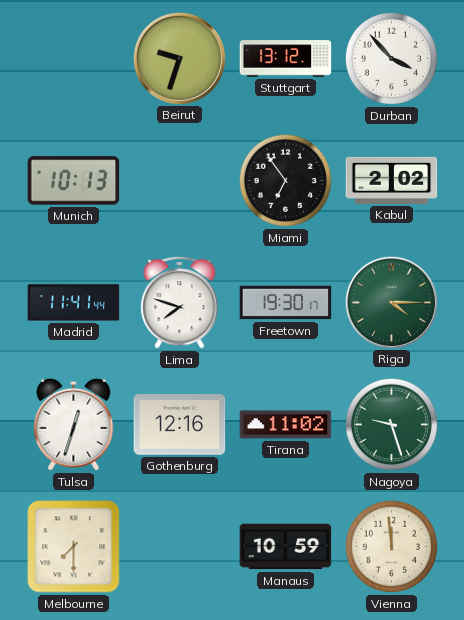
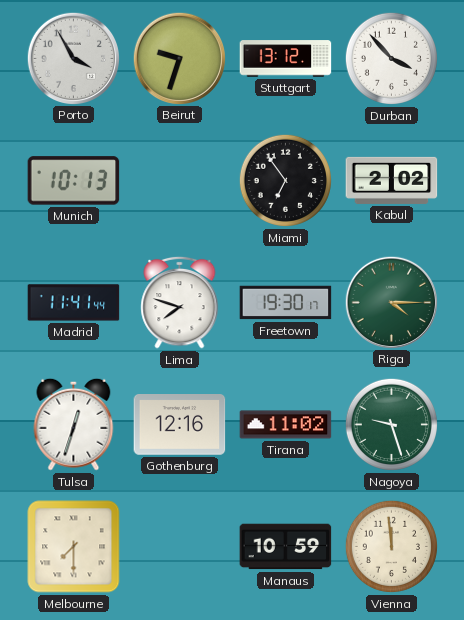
Porto: none -> 3:55
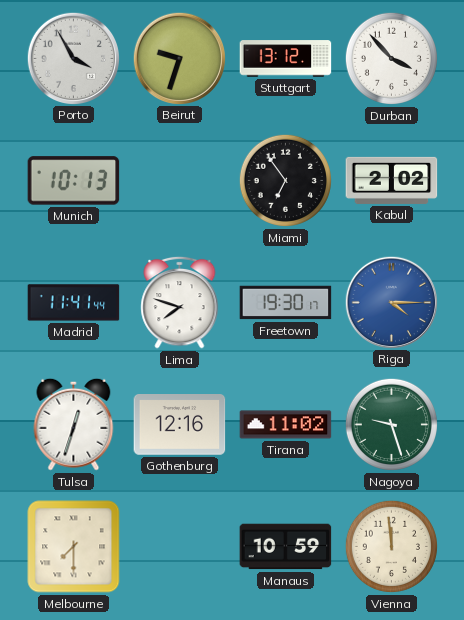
Riga dial: green -> blue
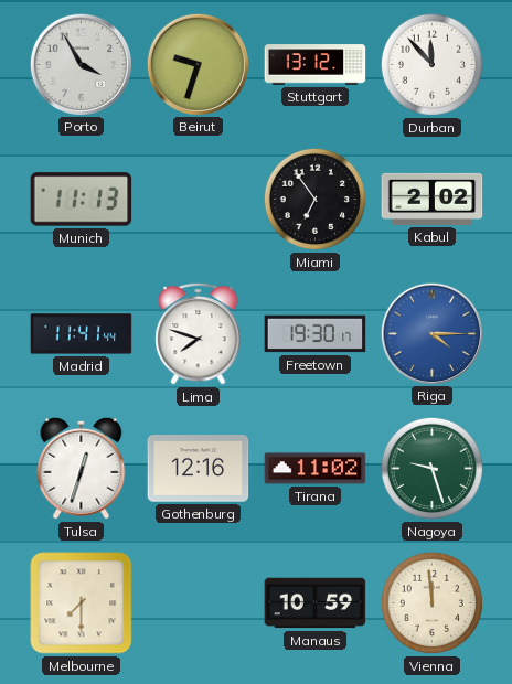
Durban: 3:53 -> 11:53
Munich: 10:13 -> 11:13
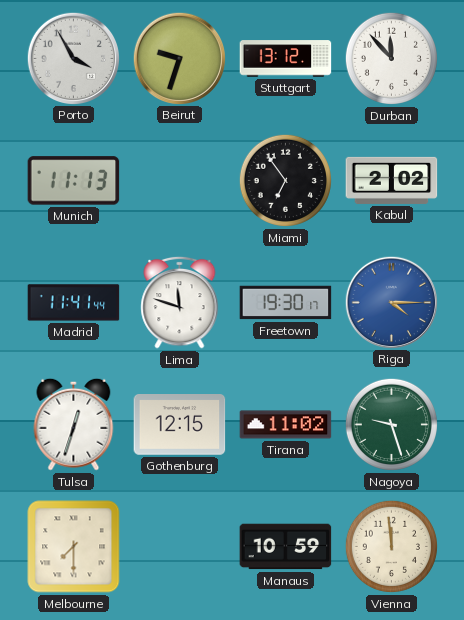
Lima: 7:48 -> 11:48
Gothenburg: 12:16 -> 12:15
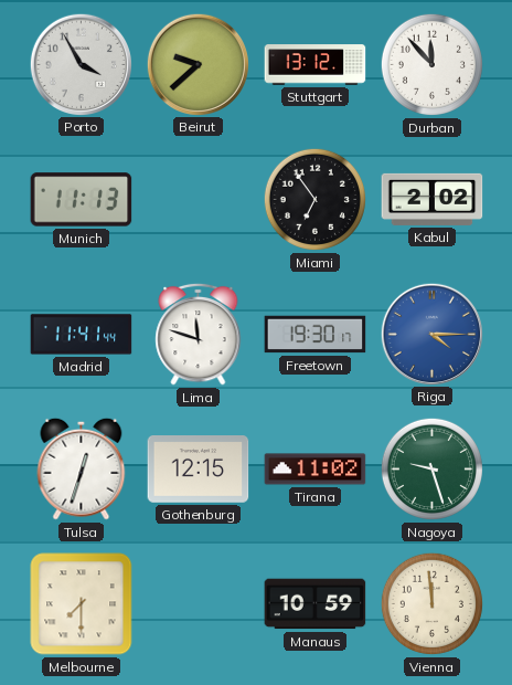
Beirut: 9:33 -> 9:38
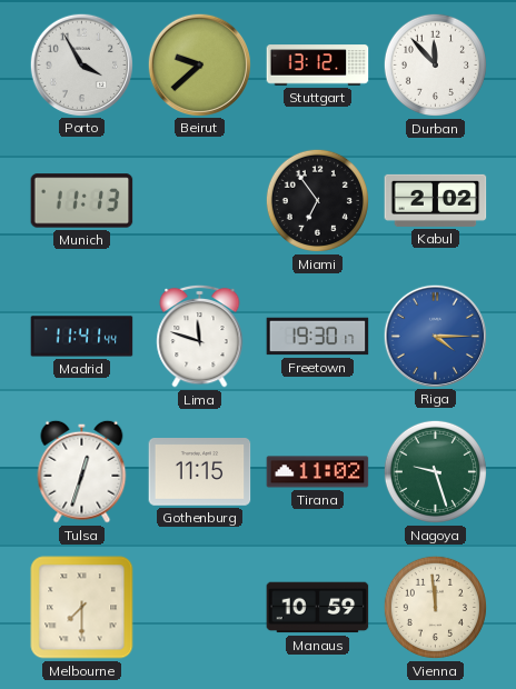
Gothenburg: 12:15 -> 11:15
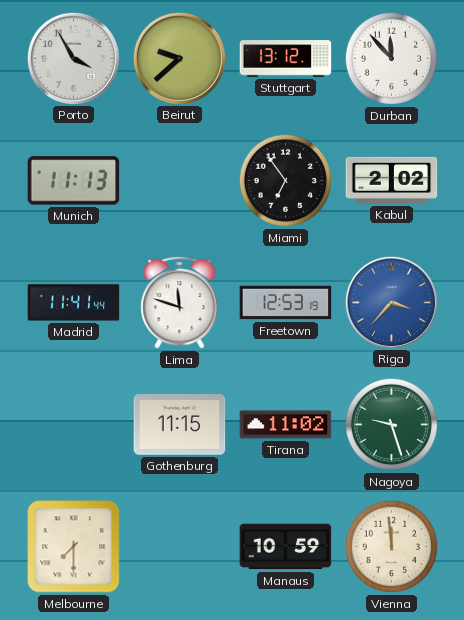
Freetown: 19:30 -> 12:53
Riga: 4:15 -> 3:37
Tulsa: 12:33 -> none
